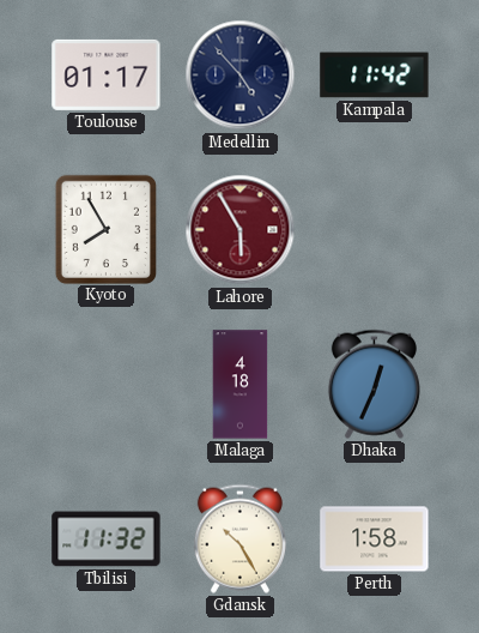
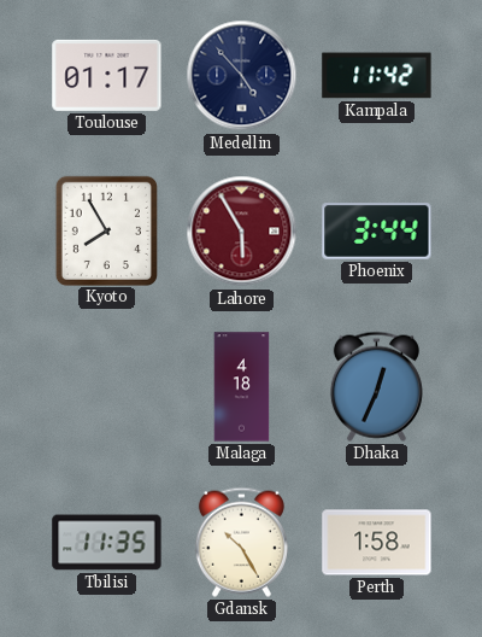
Phoenix: none -> 3:44
Tbilisi: 11:32 -> 11:35
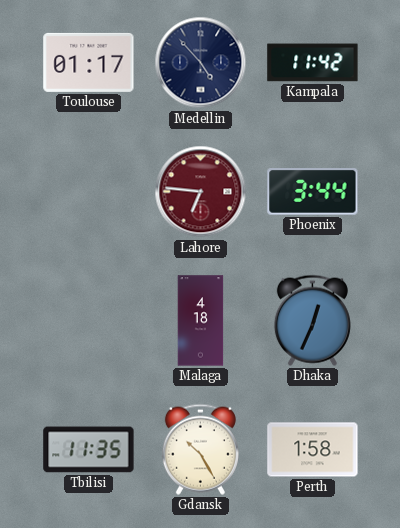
Kyoto: 7:55 -> none
Lahore: 5:55 -> 6:46
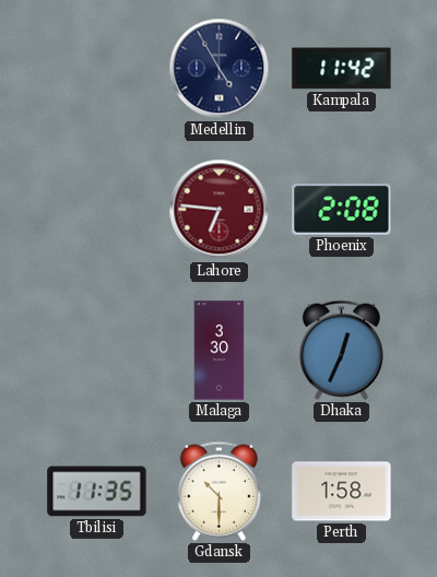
Toulouse: 01:17 -> none
Medellin: 4:53 -> 4:55
Phoenix: 3:44 -> 2:08
Malaga: 4:18 -> 3:30
Gdansk: 10:25 -> 10:30
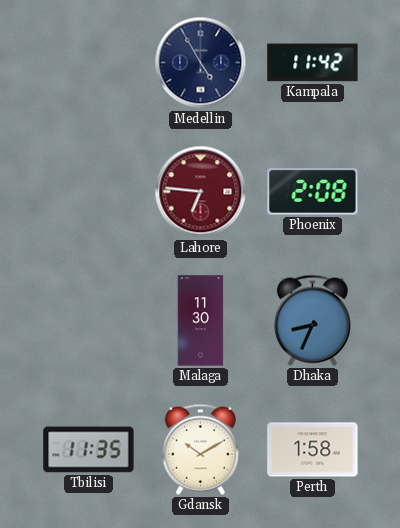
Malaga: 3:30 -> 11:30
Dhaka: 12:34 -> 8:34
Gdansk: 10:30 -> 10:10
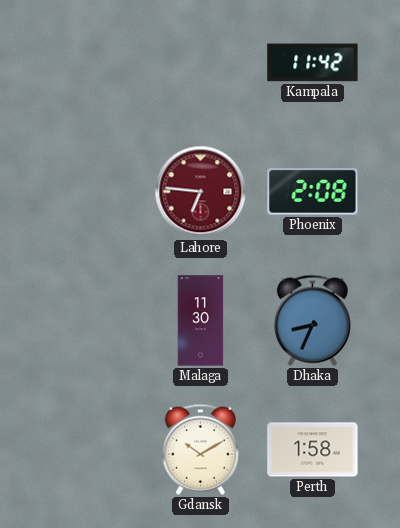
Medellin: 4:55 -> none
Tbilisi: 11:35 -> none
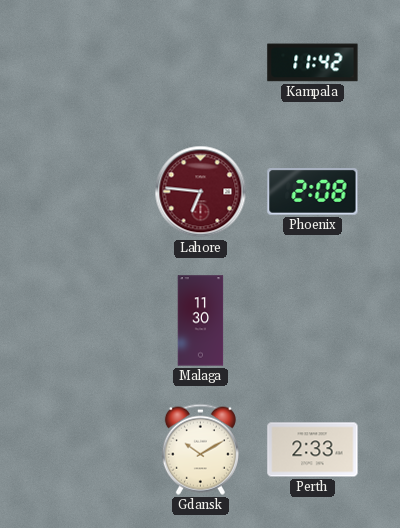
Dhaka: 8:34 -> none
Perth: 1:58 -> 2:33
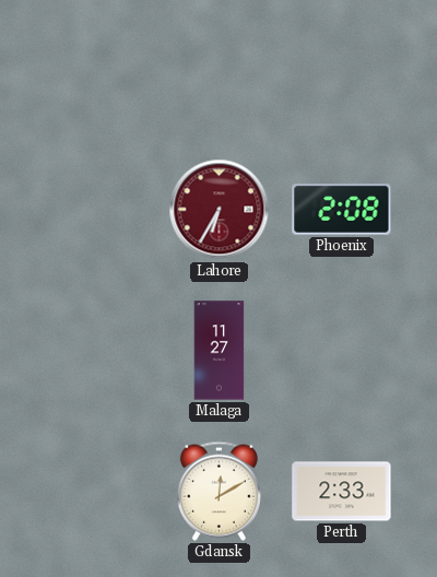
Kampala: 11:42 -> none
Lahore: 6:46 -> 6:35
Malaga: 11:30 -> 11:27
Gdansk: 10:10 -> 12:10
